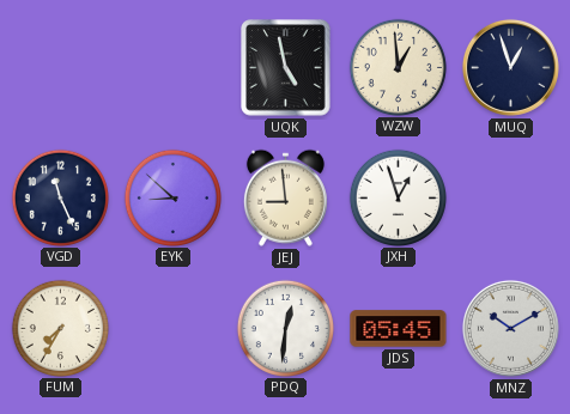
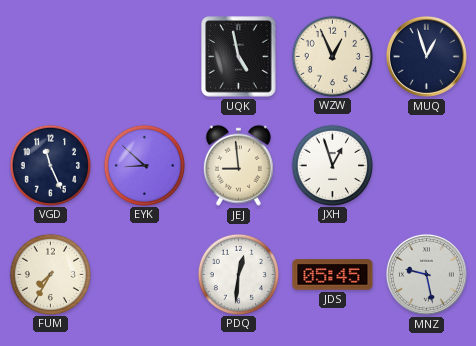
WZW: 12:59 -> 12:56
MNZ: 10:10 -> 9:28
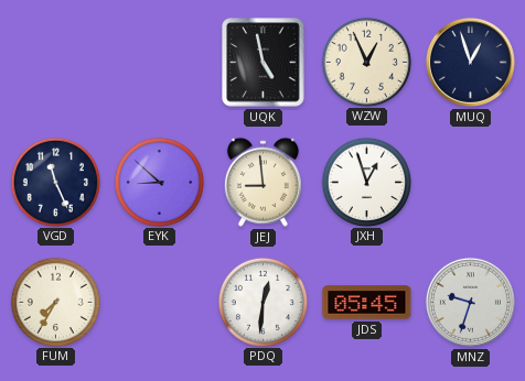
MNZ: 9:28 -> 9:33
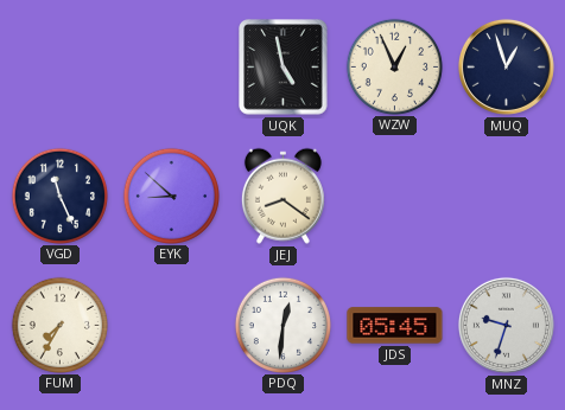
JEJ: 8:59 -> 8:21
JXH: 12:57 -> none
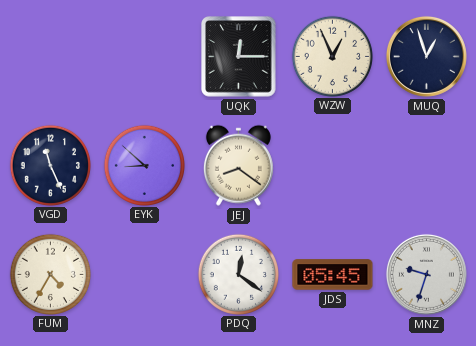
UQK: 4:58 -> 12:15
FUM: 7:35 -> 4:35
PDQ: 12:31 -> 12:21
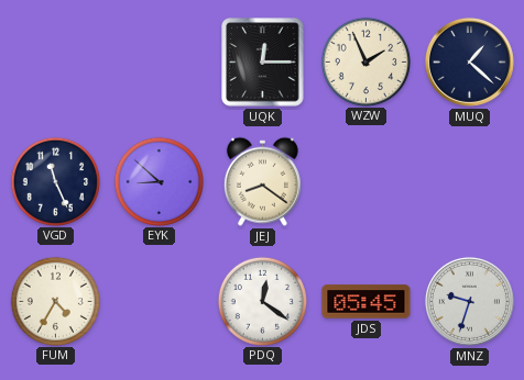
WZW: 12:56 -> 1:56
MUQ: 12:57 -> 1:22
